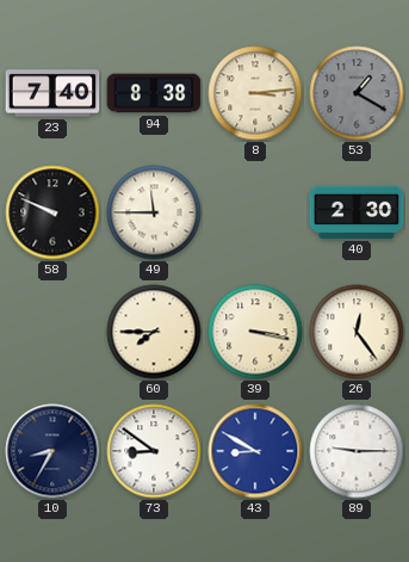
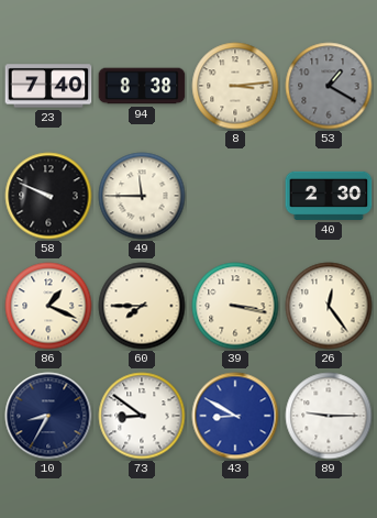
86: none -> 1:19
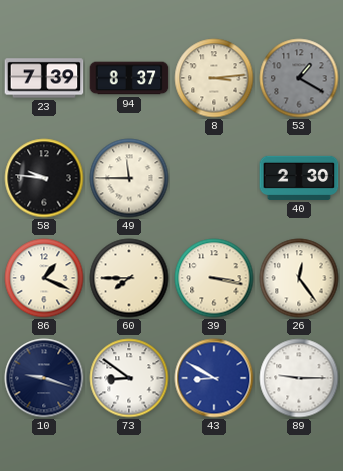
23: 7:40 -> 7:39
94: 8:38 -> 8:37
58: 9:49 -> 9:46
10: 8:35 -> 9:18
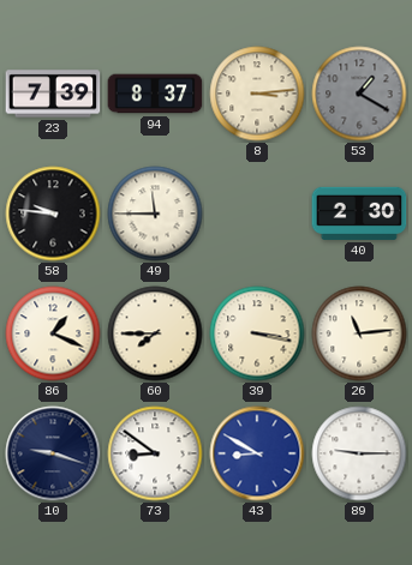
26: 12:24 -> 11:14
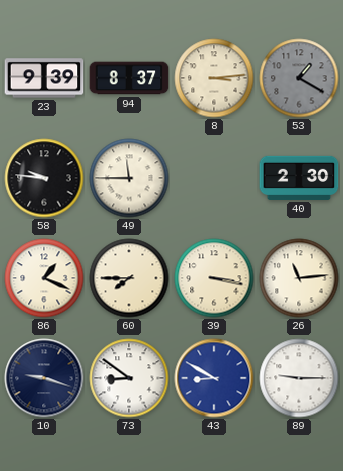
23: 7:39 -> 9:39
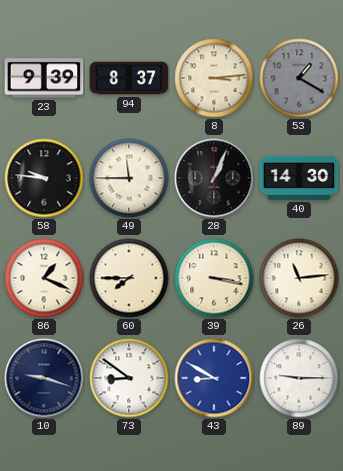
28: none -> 1:04
40: 2:30 -> 14:30
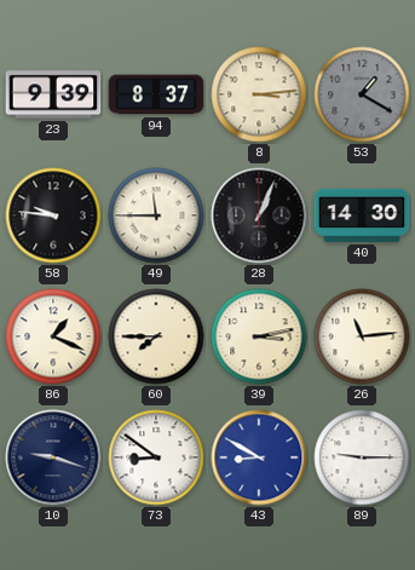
39: 3:17 -> 3:13
